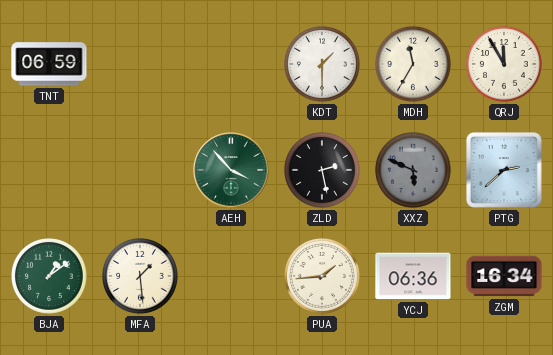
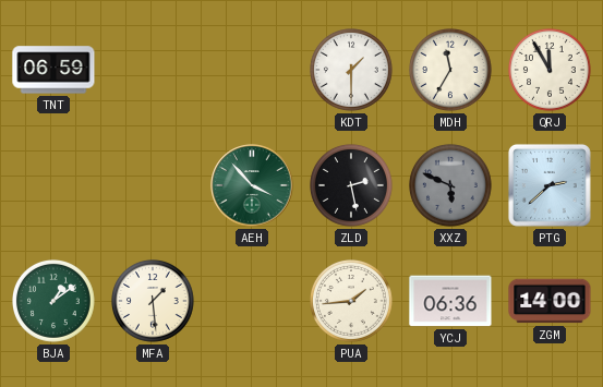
ZGM: 16:34 -> 14:00
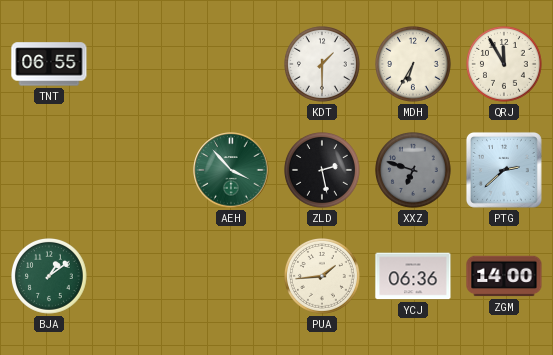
TNT: 06:59 -> 06:55
MDH: 11:35 -> 6:35
XXZ: 5:49 -> 6:48
MFA: 1:29 -> none
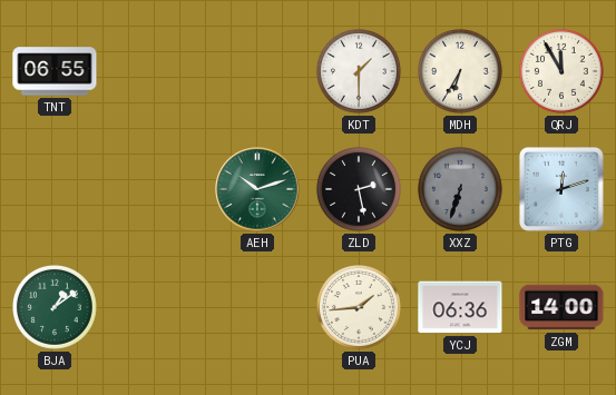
AEH: 3:53 -> 10:12
XXZ: 6:48 -> 6:33
PTG: 2:38 -> 12:12
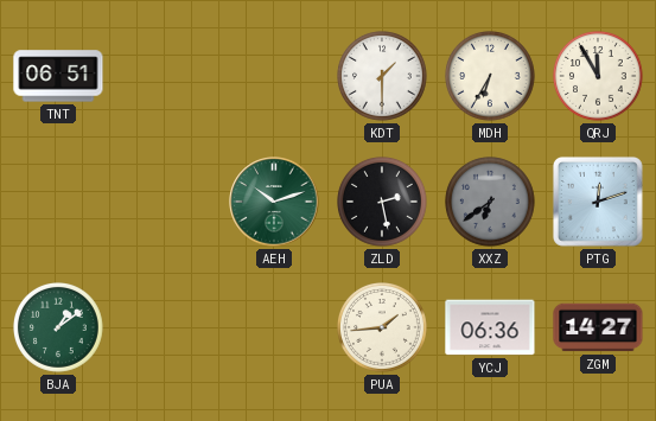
TNT: 06:55 -> 06:51
XXZ: 6:33 -> 6:39
ZGM: 14:00 -> 14:27
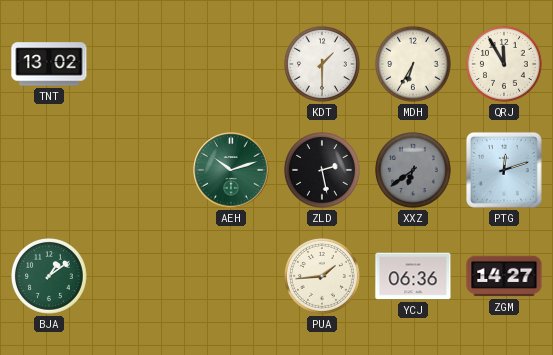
TNT: 06:51 -> 13:02
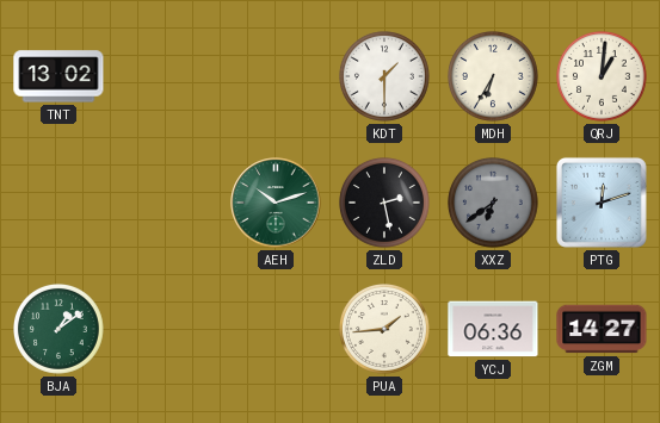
QRJ: 11:55 -> 1:01
